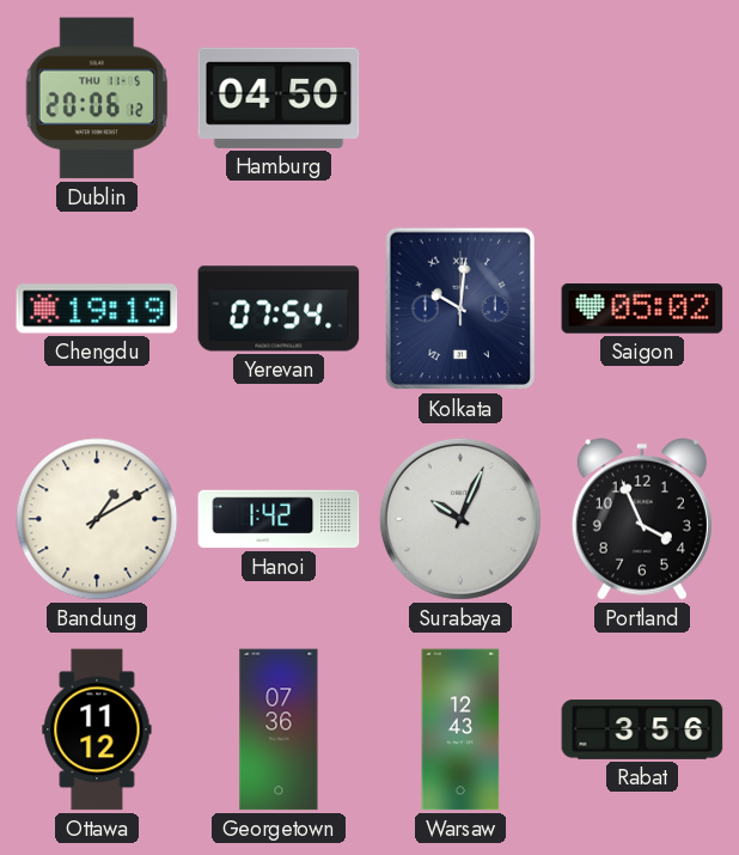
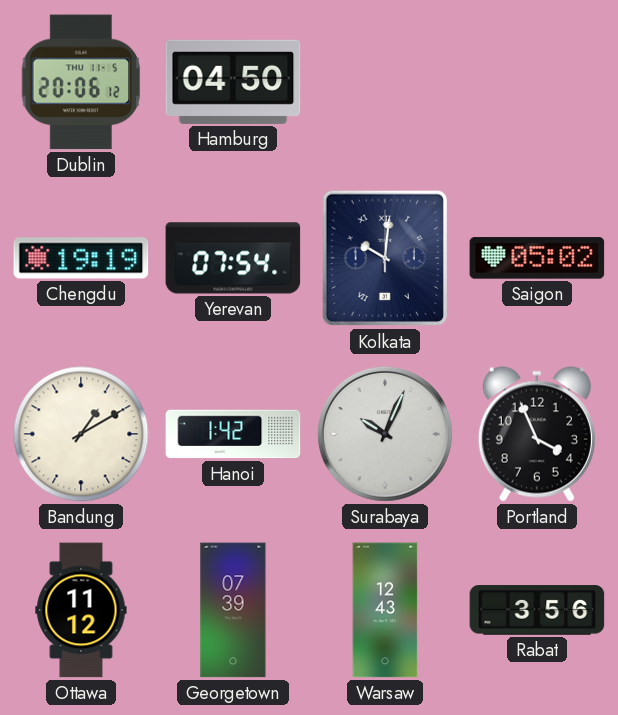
Georgetown: 07:36 -> 07:39
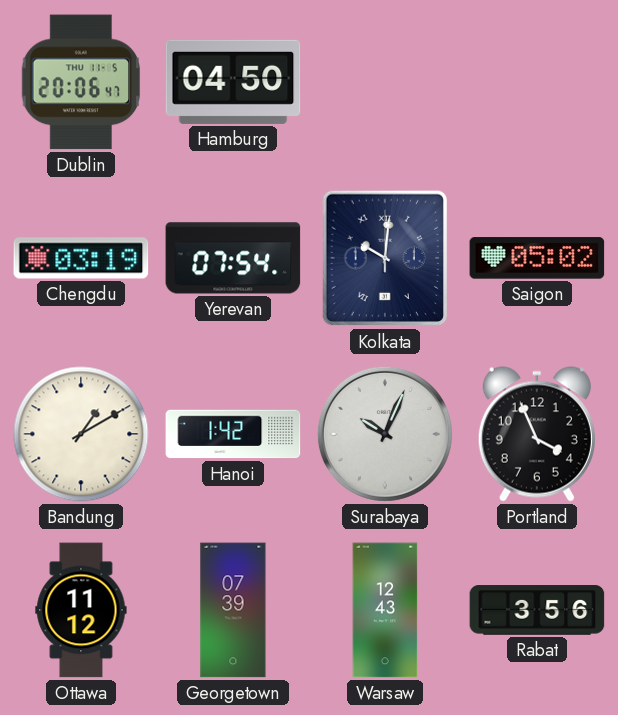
Dublin: 20:06:12 -> 20:06:47
Chengdu: 19:19 -> 03:19
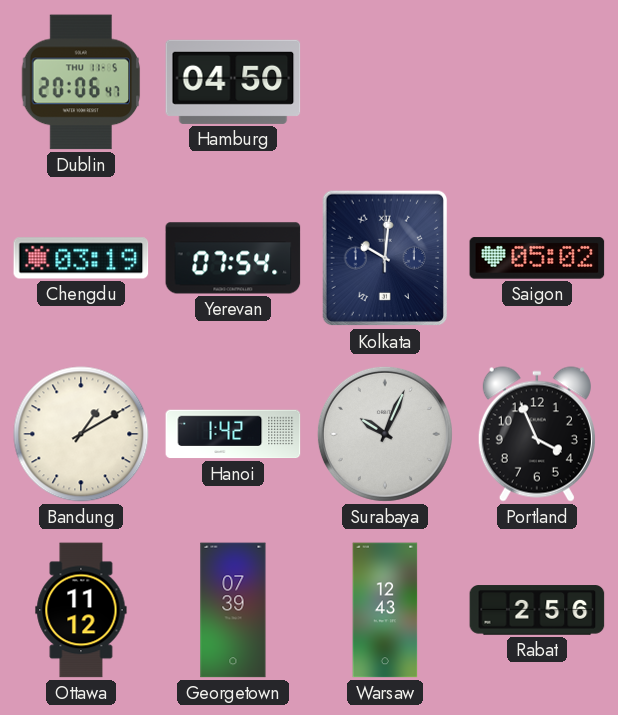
Rabat: 3:56 -> 2:56
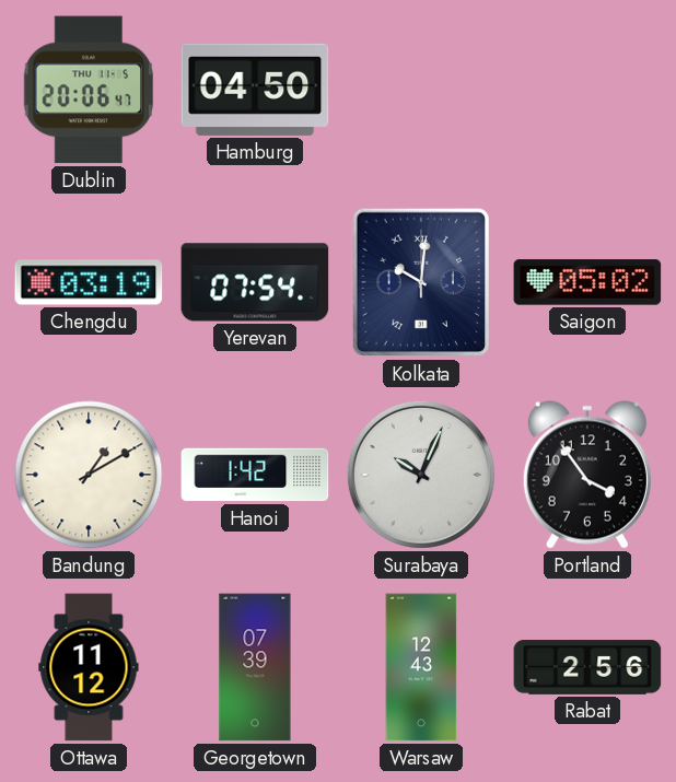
Portland: 3:56 -> 3:54
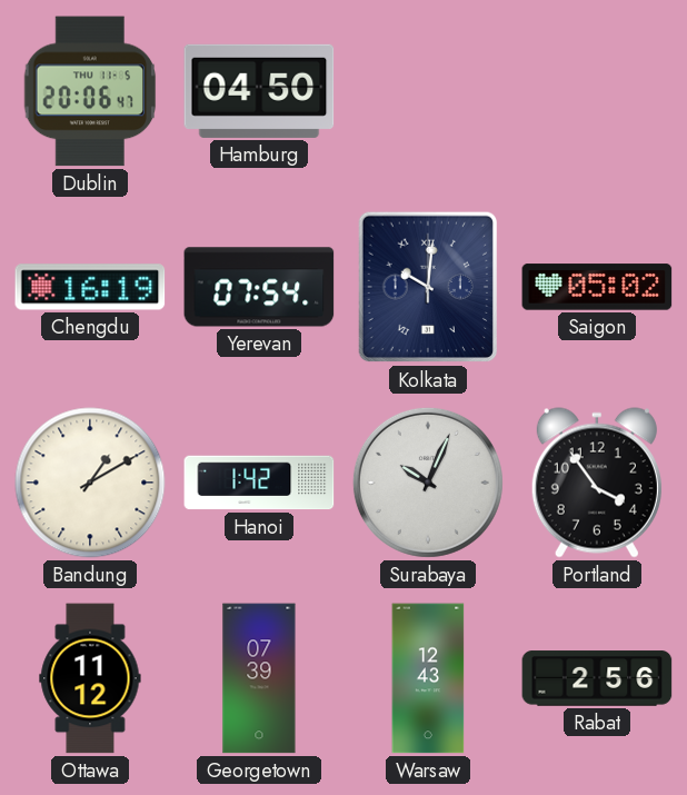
Chengdu: 03:19 -> 16:19
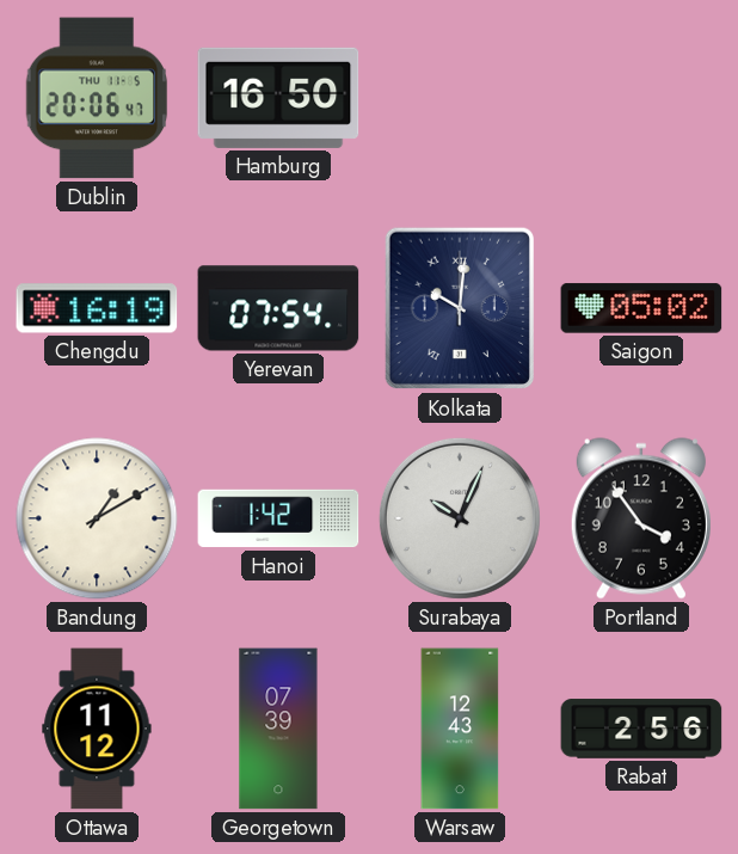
Hamburg: 04:50 -> 16:50
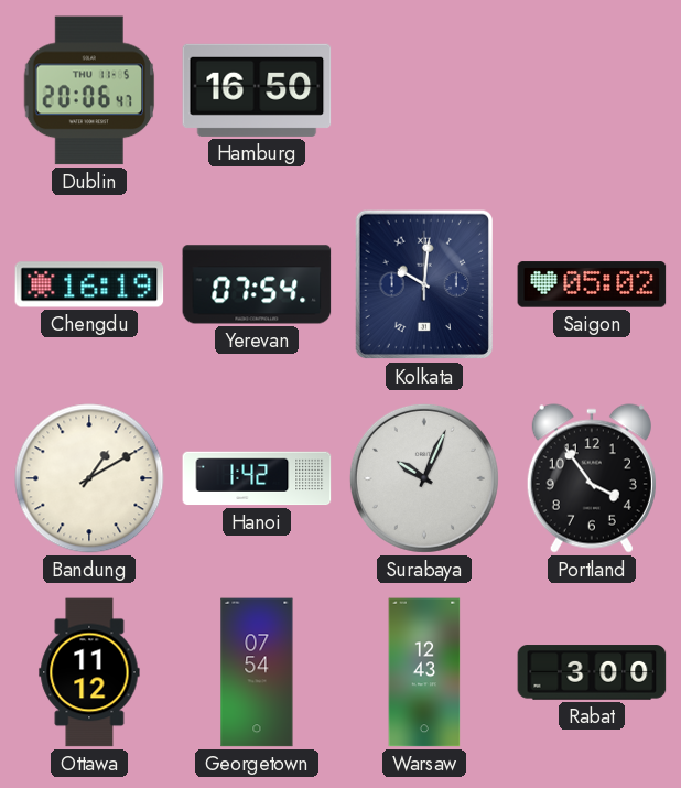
Georgetown: 07:39 -> 07:54
Rabat: 2:56 -> 3:00
